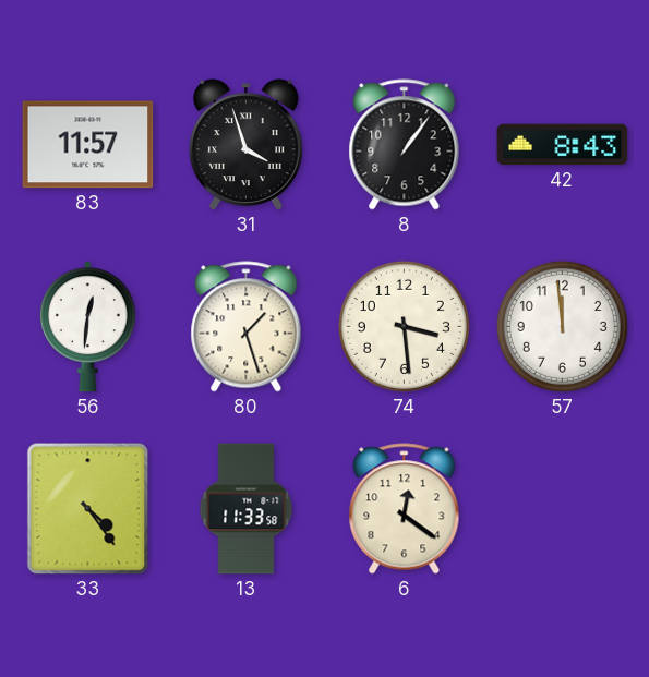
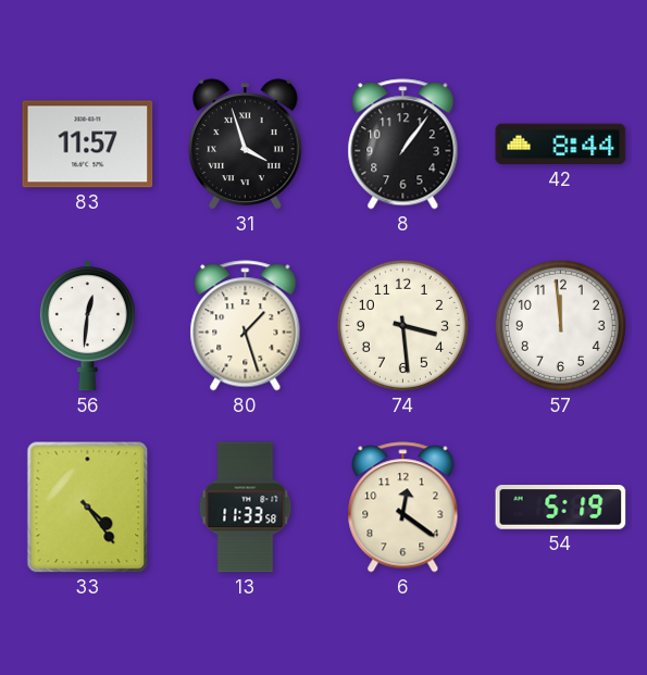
42: 8:43 -> 8:44
54: none -> 5:19
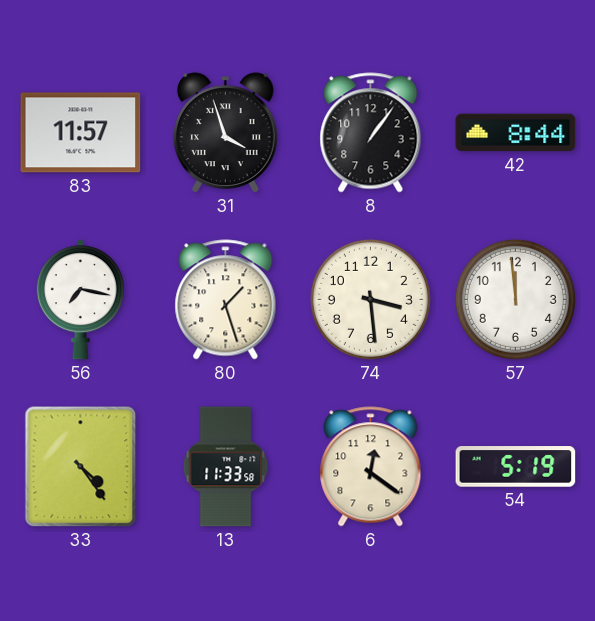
56: 12:31 -> 7:17
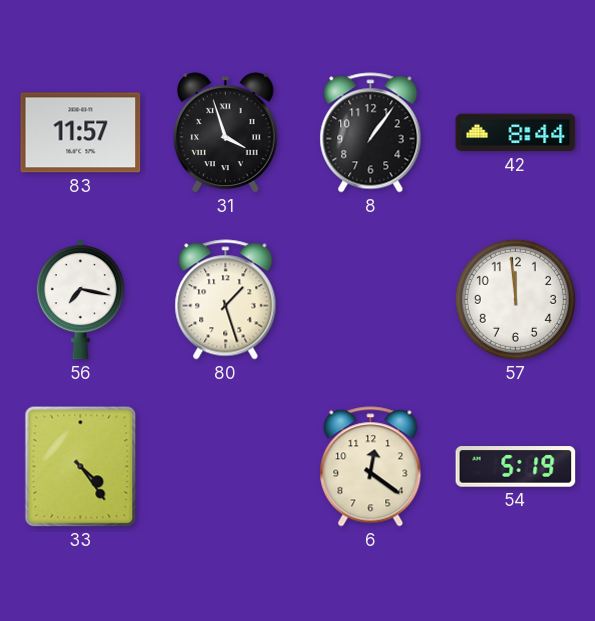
74: 3:29 -> none
13: 11:33 -> none
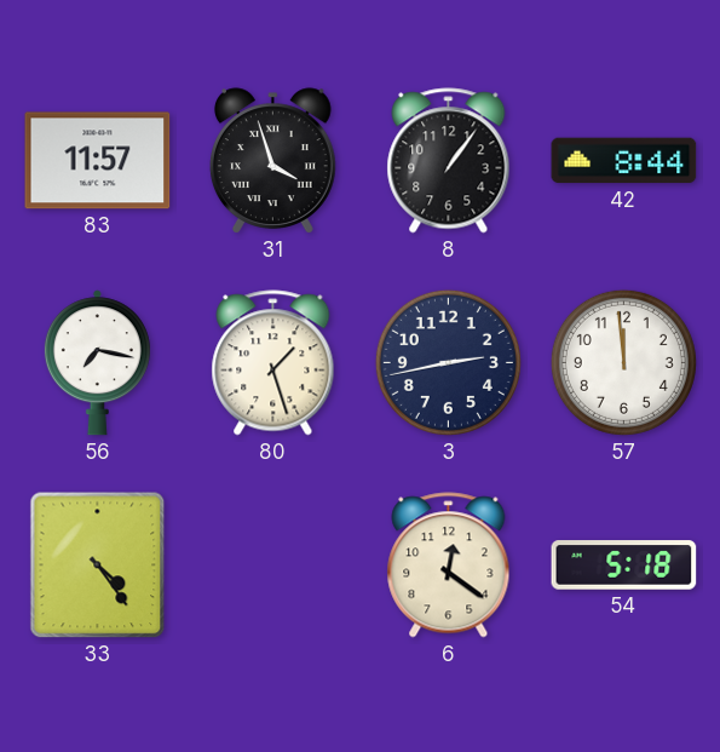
3: none -> 2:43
54: 5:19 -> 5:18
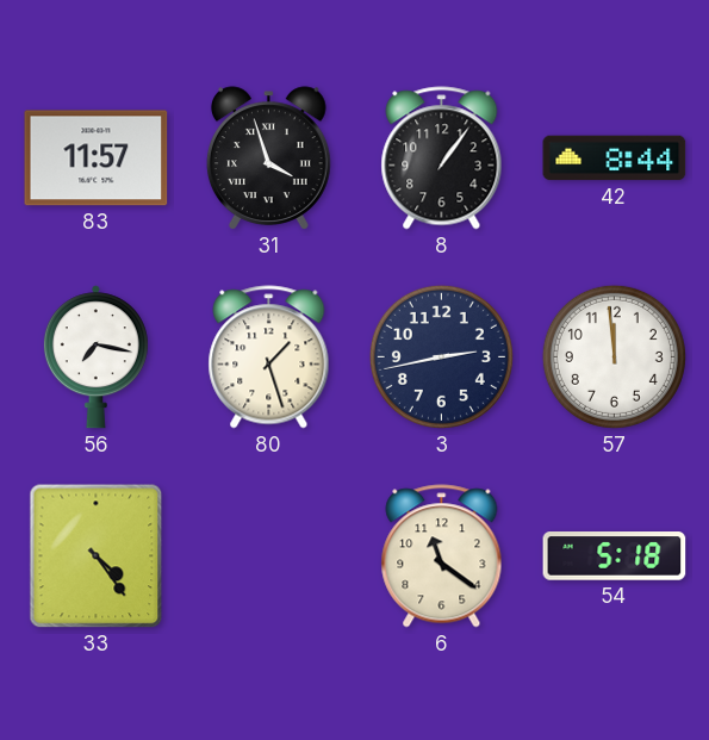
6: 12:21 -> 11:21
